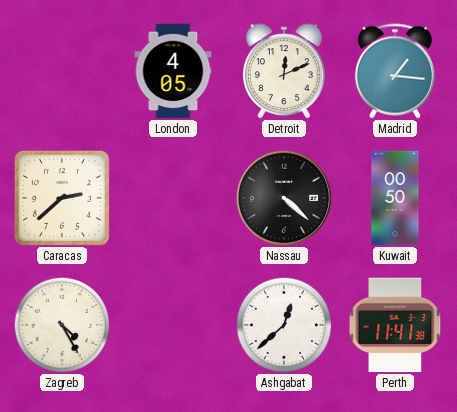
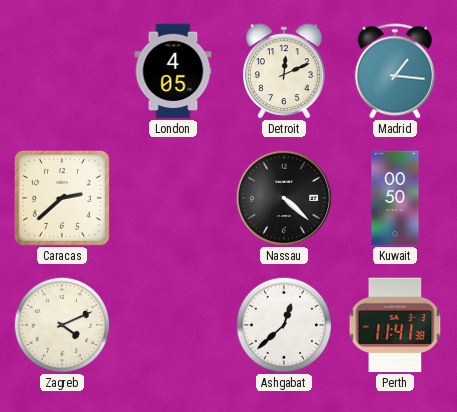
Zagreb: 4:25 -> 4:11
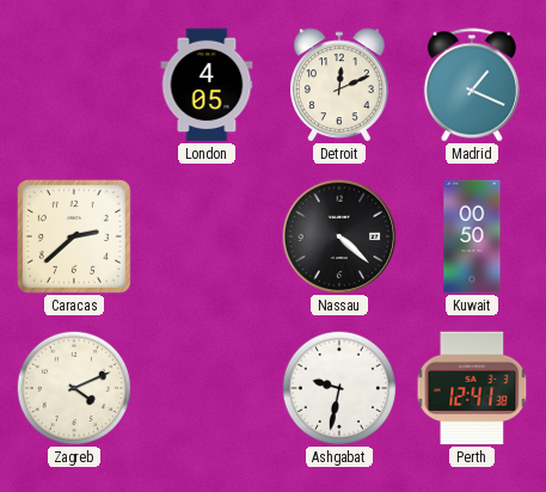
Madrid: 1:16 -> 1:19
Ashgabat: 12:38 -> 9:32
Perth: 11:41 -> 12:41
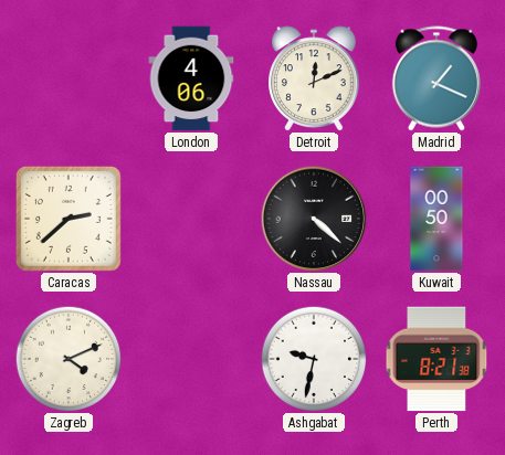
London: 4:05 -> 4:06
Perth: 12:41 -> 8:21
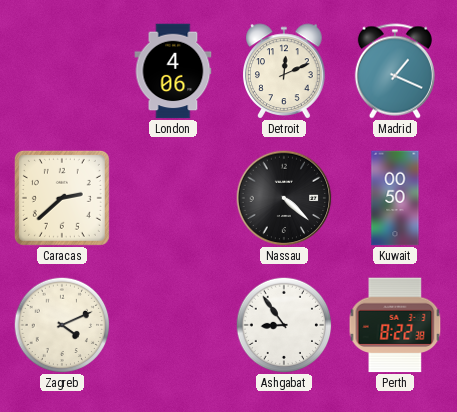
Ashgabat: 9:32 -> 8:54
Perth: 8:21 -> 8:22
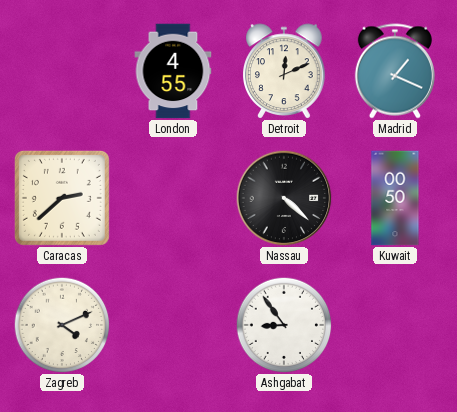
London: 4:06 -> 4:55
Perth: 8:22 -> none
